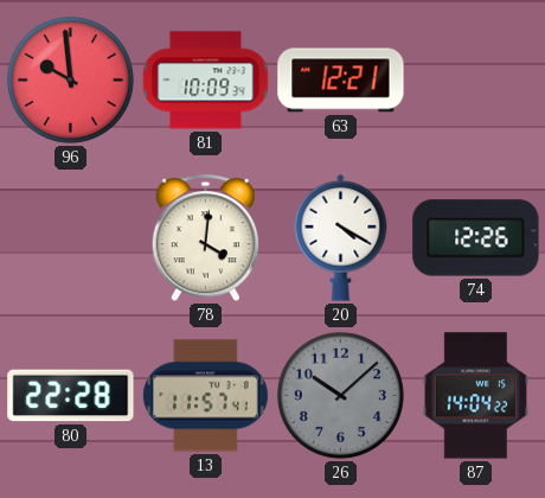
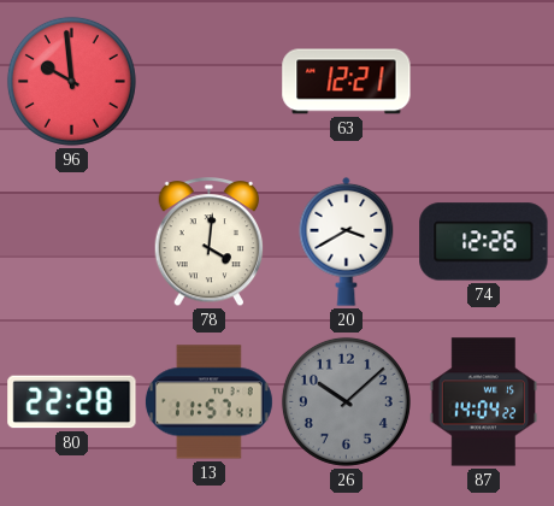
81: 10:09 -> none
20: 4:20 -> 3:40
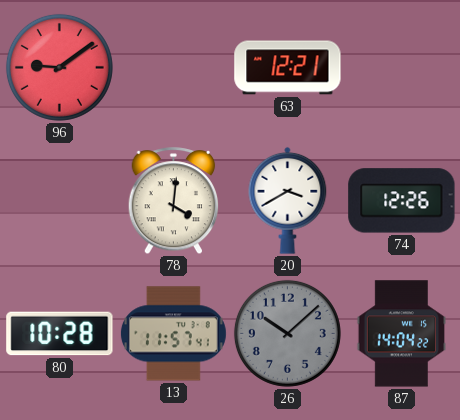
96: 9:59 -> 9:09
80: 22:28 -> 10:28
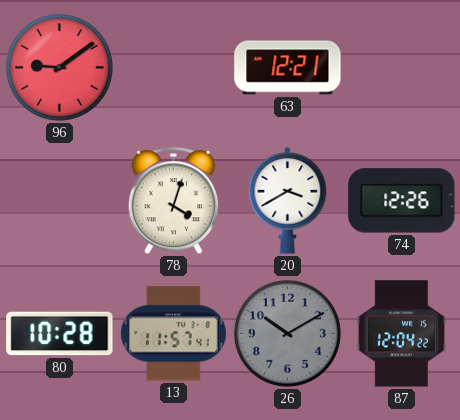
78: 4:01 -> 4:03
26: 10:08 -> 10:10
87: 14:04 -> 12:04
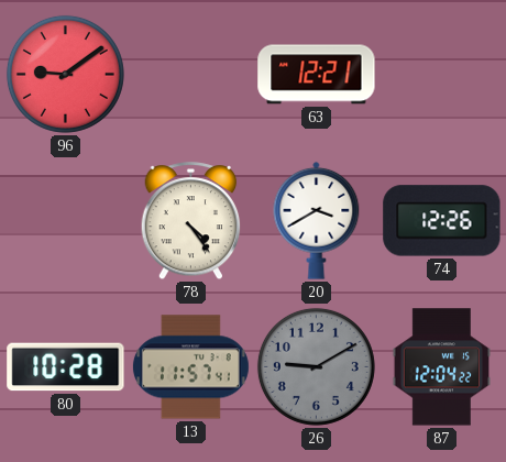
78: 4:03 -> 4:24
26: 10:10 -> 9:10
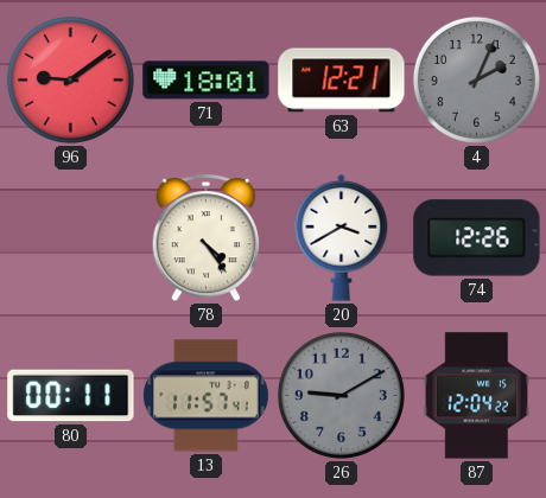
71: none -> 18:01
4: none -> 2:04
80: 10:28 -> 00:11
